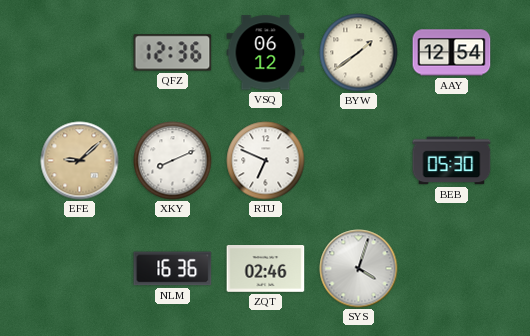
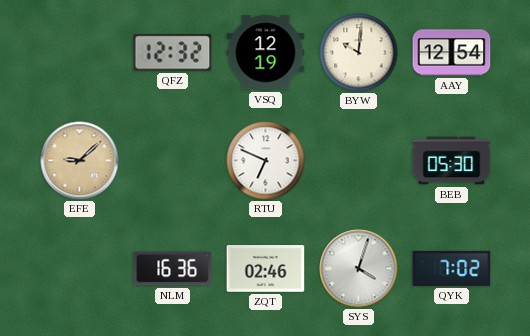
QFZ: 12:36 -> 12:32
VSQ: 06:12 -> 12:19
BYW: 1:39 -> 10:01
XKY: 8:11 -> none
QYK: none -> 7:02
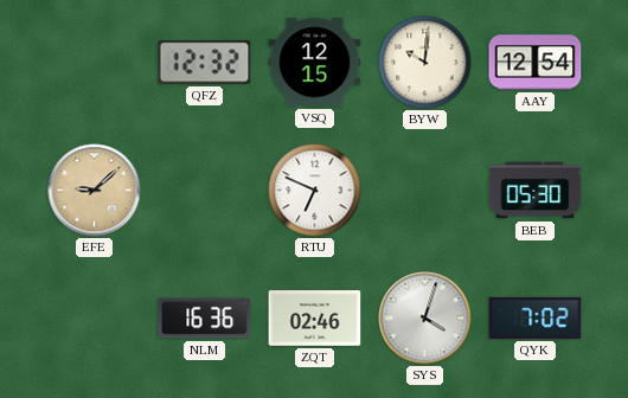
VSQ: 12:19 -> 12:15
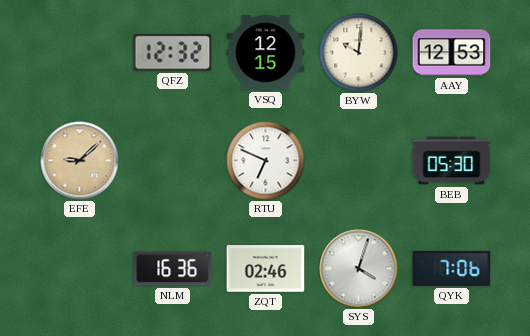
AAY: 12:54 -> 12:53
QYK: 7:02 -> 7:06
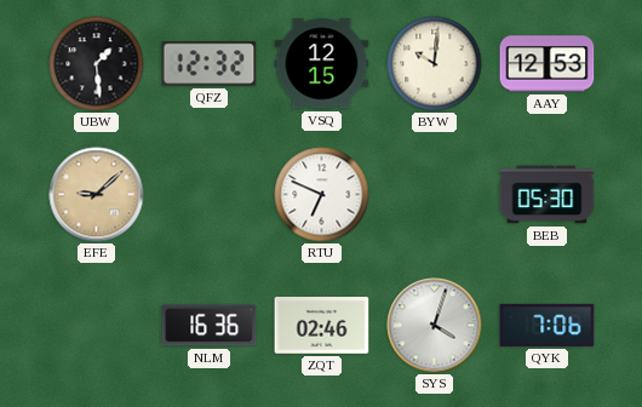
UBW: none -> 1:29
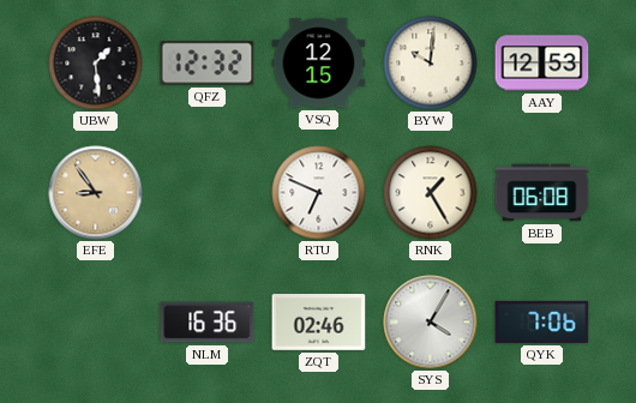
EFE: 9:08 -> 8:54
RNK: none -> 1:25
BEB: 05:30 -> 06:08
SYS: 4:03 -> 4:05
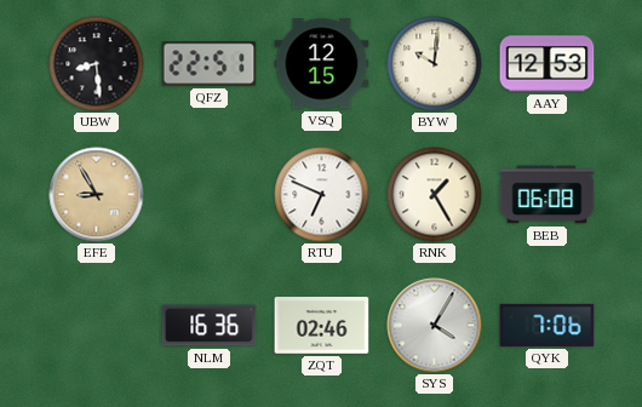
UBW: 1:29 -> 8:29
QFZ: 12:32 -> 22:51
EFE: 8:54 -> 8:55
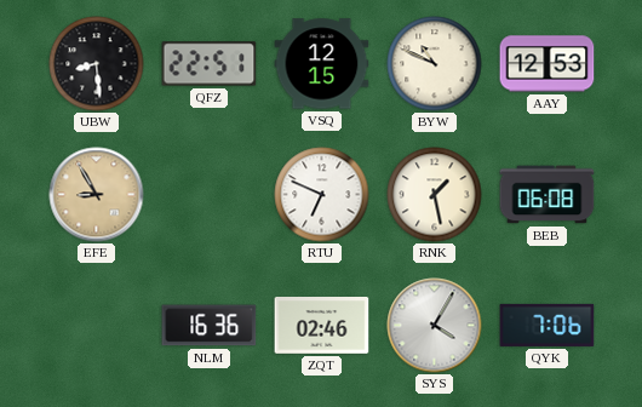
BYW: 10:01 -> 10:49
RNK: 1:25 -> 1:28
